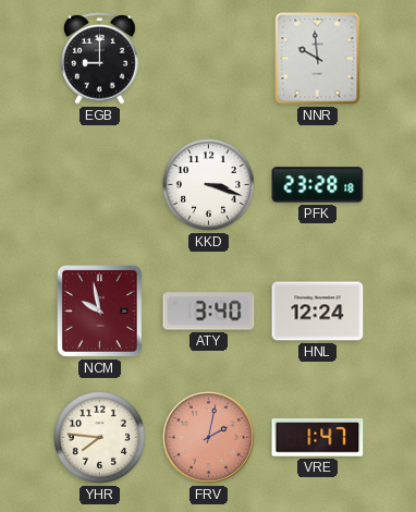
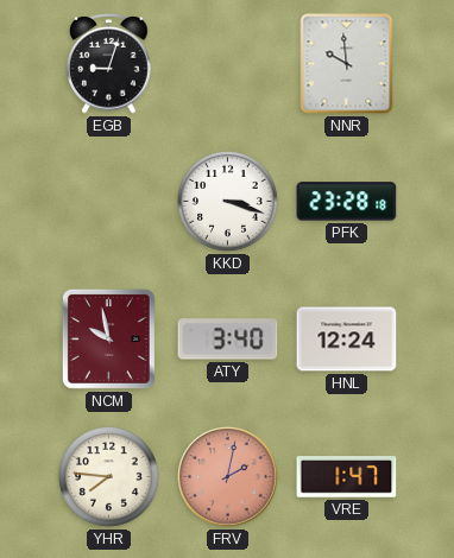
EGB: 9:00 -> 9:03
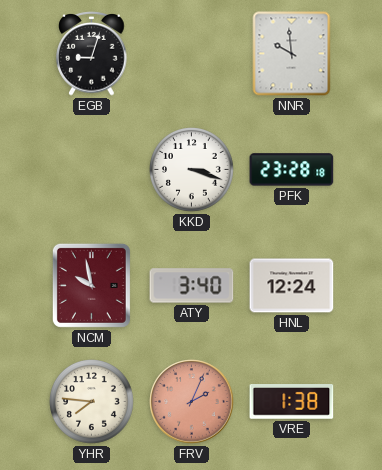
FRV: 2:02 -> 2:04
VRE: 1:47 -> 1:38
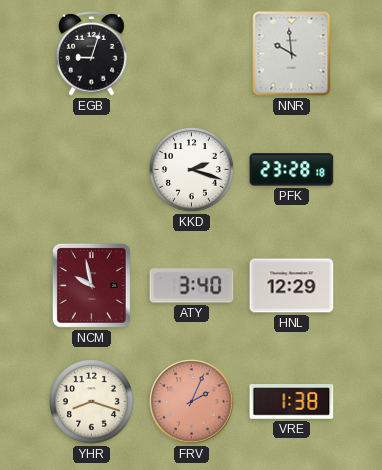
KKD: 3:18 -> 2:18
HNL: 12:24 -> 12:29
YHR: 7:46 -> 8:18
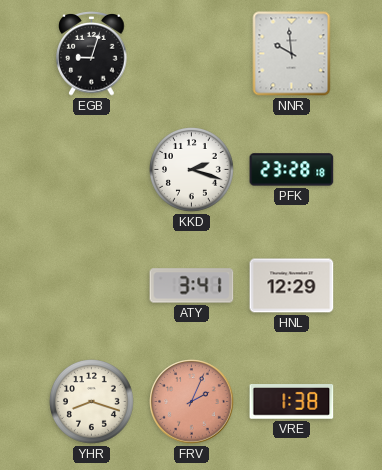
NCM: 9:58 -> none
ATY: 3:40 -> 3:41
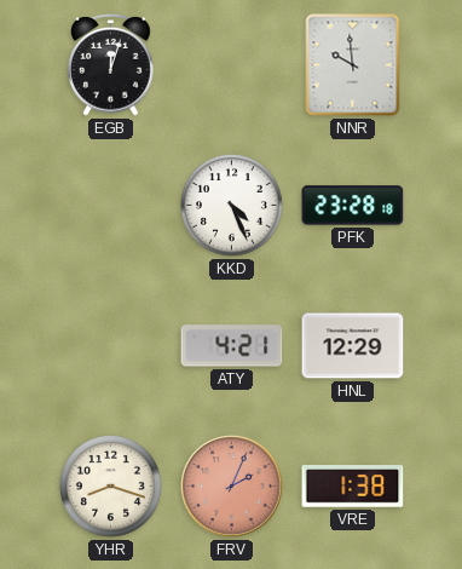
EGB: 9:03 -> 12:03
KKD: 2:18 -> 4:26
ATY: 3:41 -> 4:21
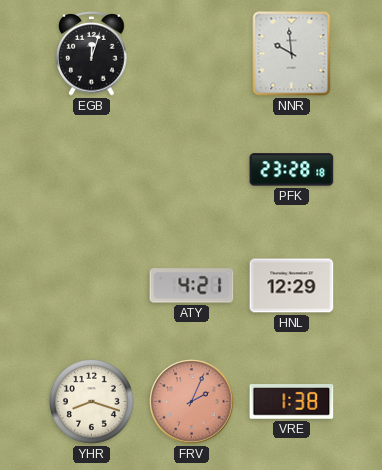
KKD: 4:26 -> none
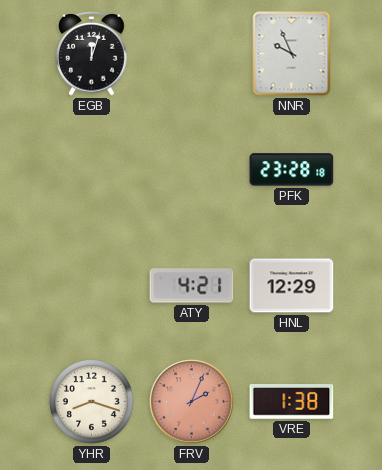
NNR: 9:59 -> 9:56
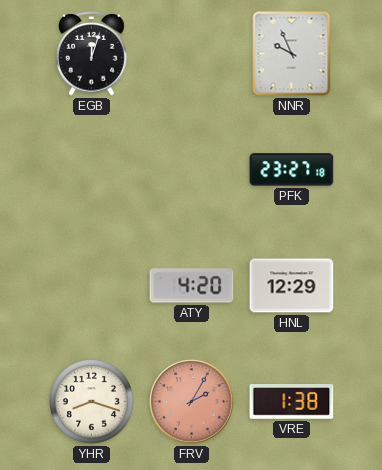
PFK: 23:28 -> 23:27
ATY: 4:21 -> 4:20
FRV: 2:04 -> 2:05
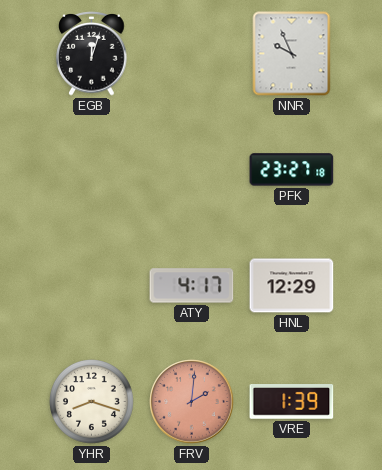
ATY: 4:20 -> 4:17
FRV: 2:05 -> 2:01
VRE: 1:38 -> 1:39
